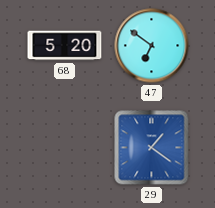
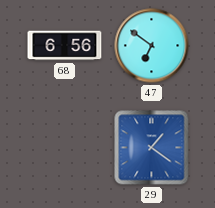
68: 5:20 -> 6:56
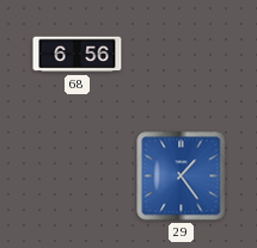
47: 6:51 -> none
29: 1:21 -> 1:24
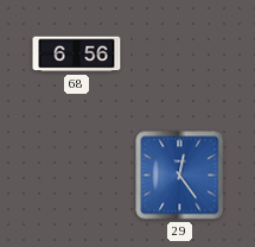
29: 1:24 -> 12:24
